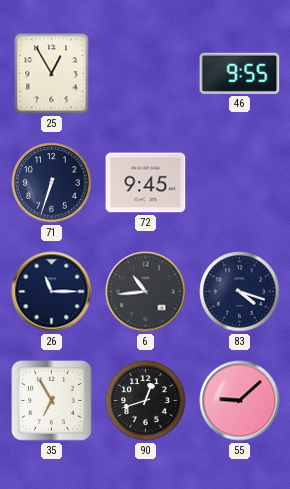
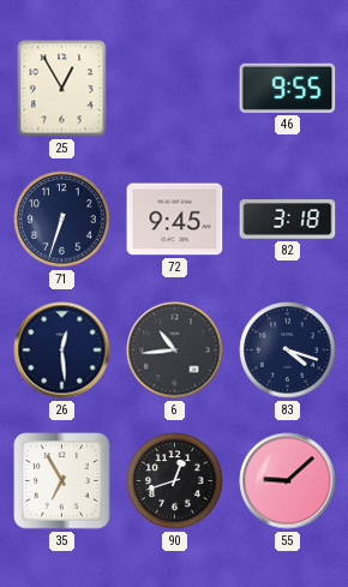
82: none -> 3:18
26: 11:15 -> 12:29
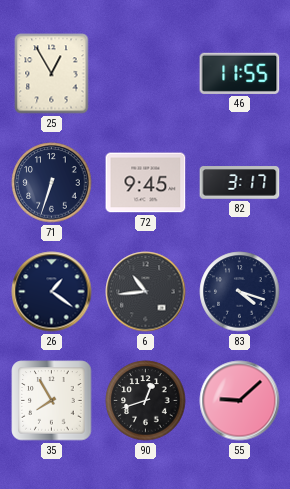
46: 9:55 -> 11:55
82: 3:18 -> 3:17
26: 12:29 -> 1:21
35: 6:55 -> 7:55
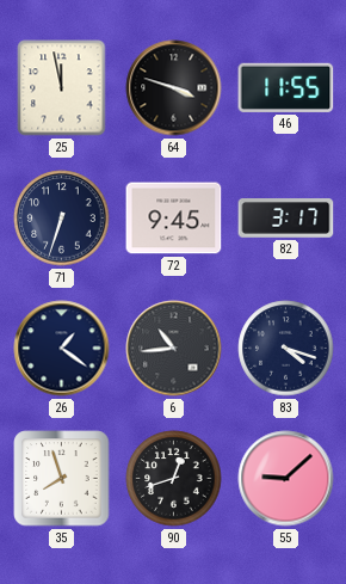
25: 12:55 -> 11:58
64: none -> 3:48
35: 7:55 -> 7:57
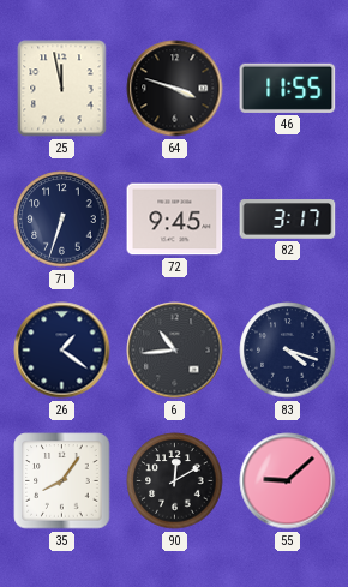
35: 7:57 -> 8:06
90: 12:42 -> 12:10
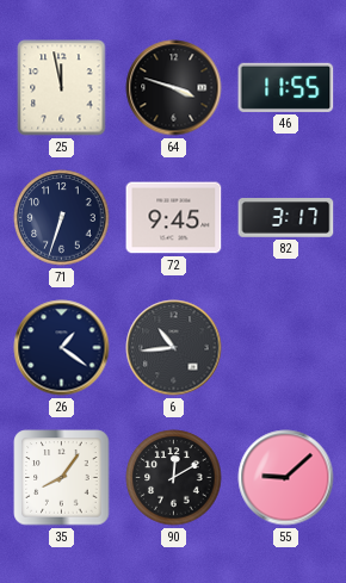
83: 4:18 -> none
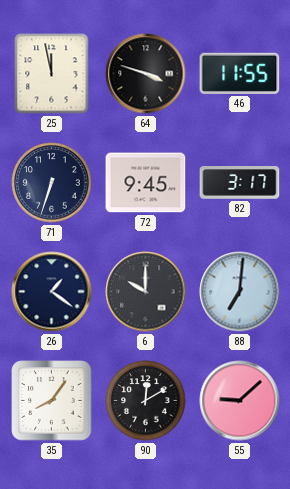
6: 10:44 -> 10:00
88: none -> 7:01
